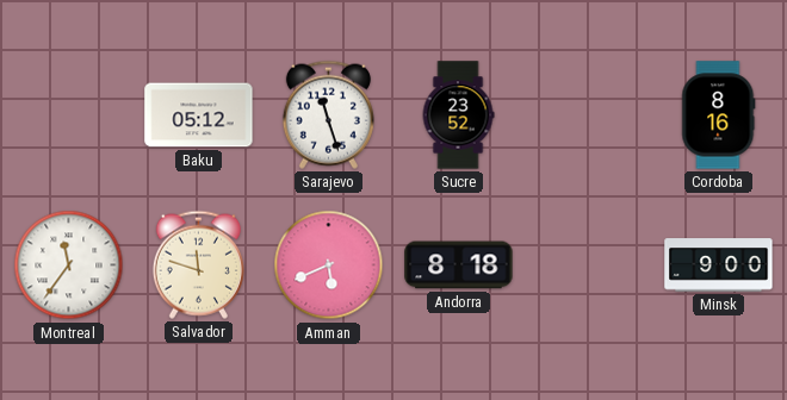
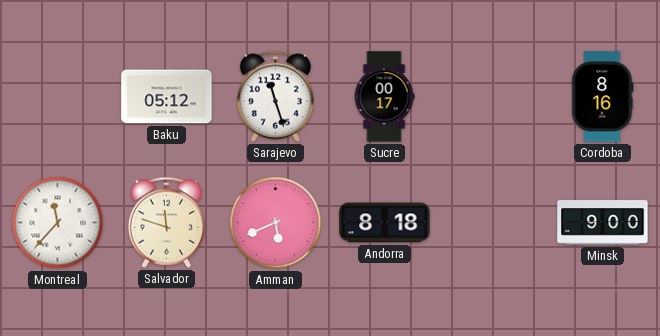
Sucre: 23:52 -> 00:17
Montreal: 11:36 -> 11:37
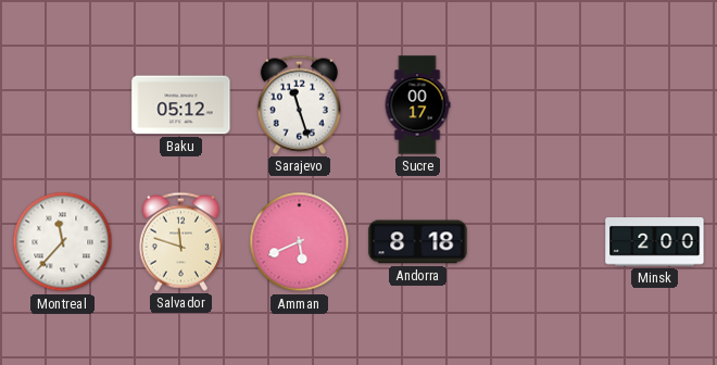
Cordoba: 8:16 -> none
Minsk: 9:00 -> 2:00
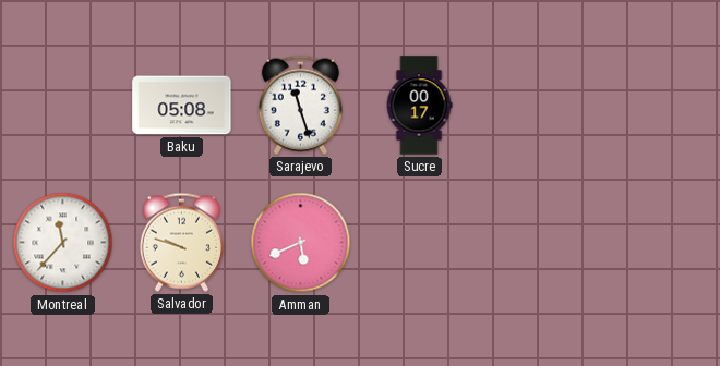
Baku: 05:12 -> 05:08
Salvador: 11:48 -> 9:48
Andorra: 8:18 -> none
Minsk: 2:00 -> none
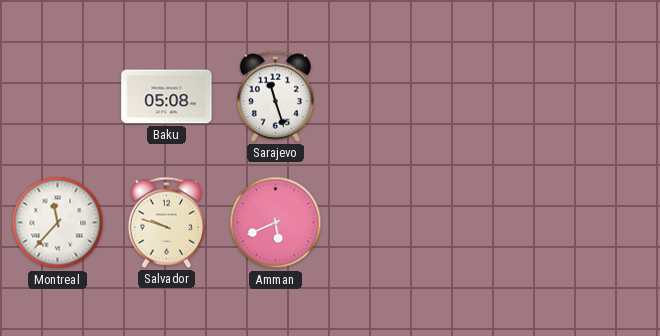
Sucre: 00:17 -> none
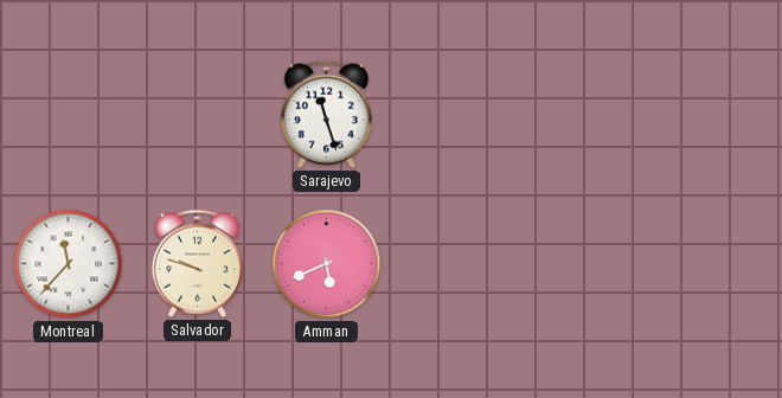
Baku: 05:08 -> none
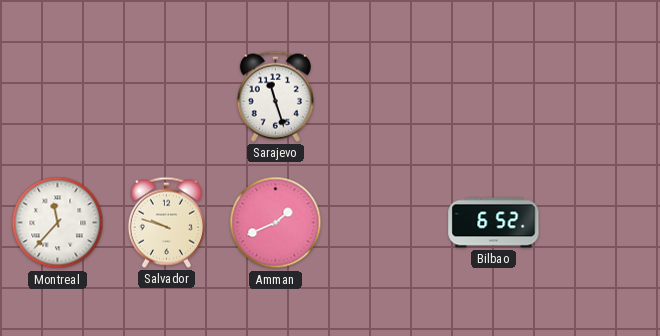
Amman: 5:41 -> 1:41
Bilbao: none -> 6:52
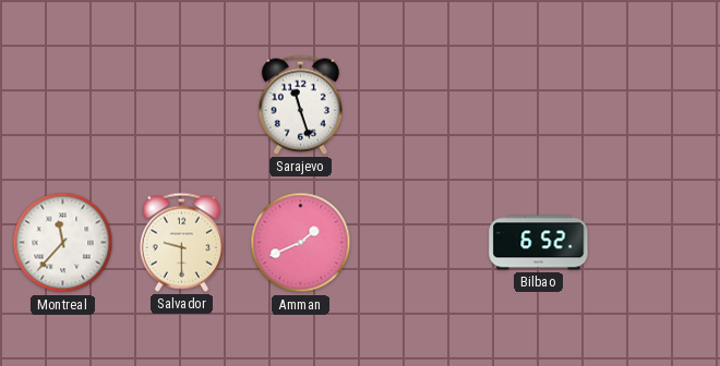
Salvador: 9:48 -> 9:30
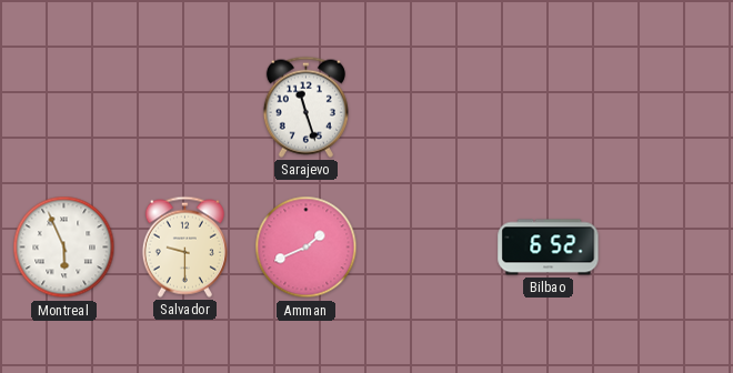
Montreal: 11:37 -> 5:56
